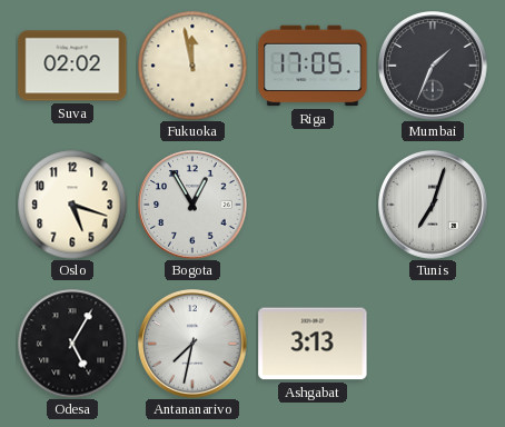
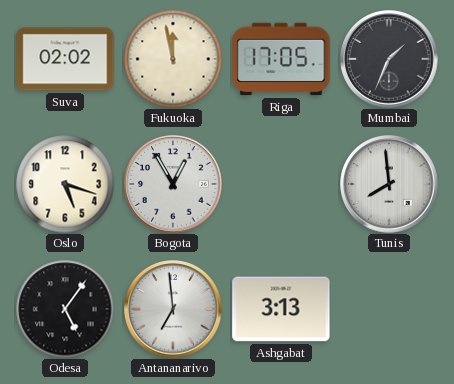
Tunis: 7:03 -> 7:59
Odesa: 5:05 -> 5:06
Antananarivo: 7:32 -> 6:59
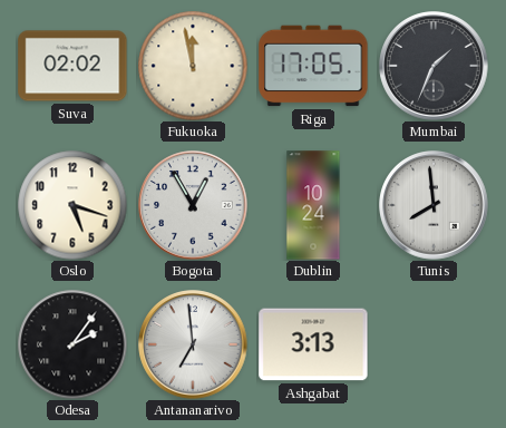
Dublin: none -> 10:24
Odesa: 5:06 -> 2:06
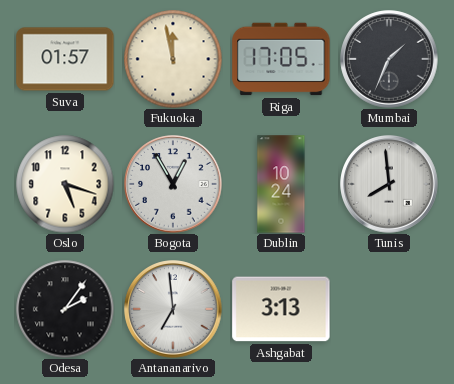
Suva: 02:02 -> 01:57
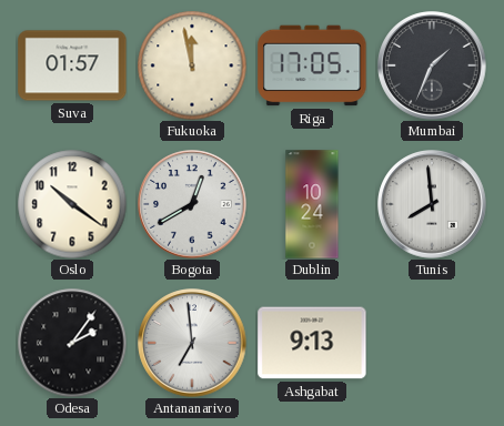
Oslo: 5:18 -> 10:21
Bogota: 12:55 -> 12:40
Ashgabat: 3:13 -> 9:13
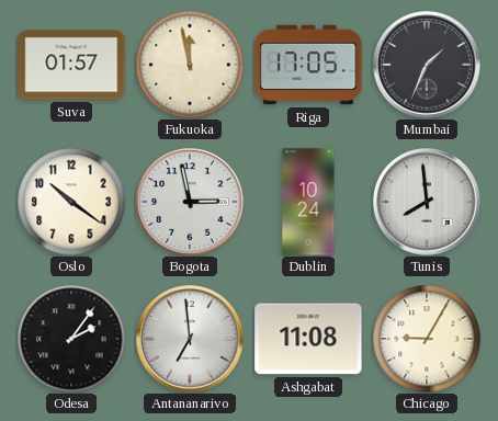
Bogota: 12:40 -> 2:58
Ashgabat: 9:13 -> 11:08
Chicago: none -> 9:05
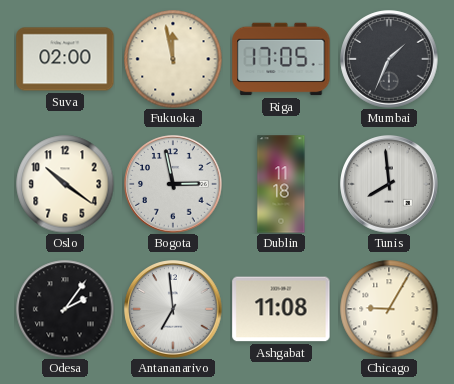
Suva: 01:57 -> 02:00
Dublin: 10:24 -> 11:18
